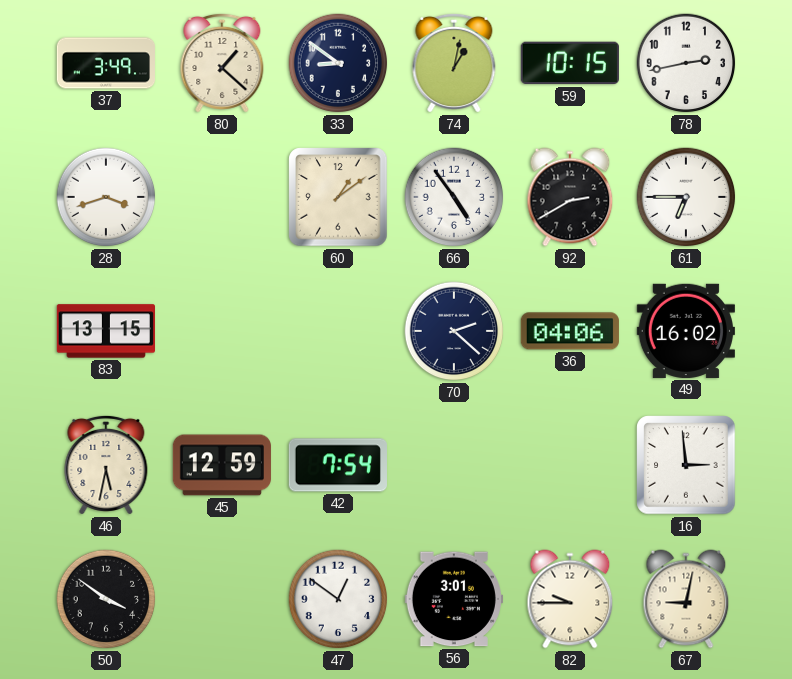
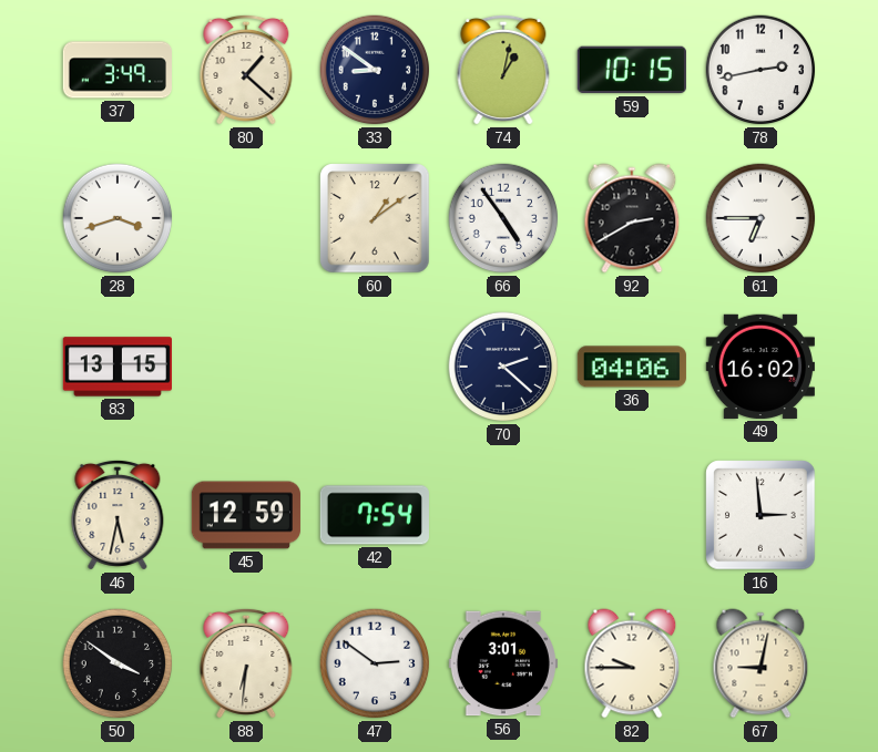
88: none -> 6:31
47: 12:51 -> 2:51
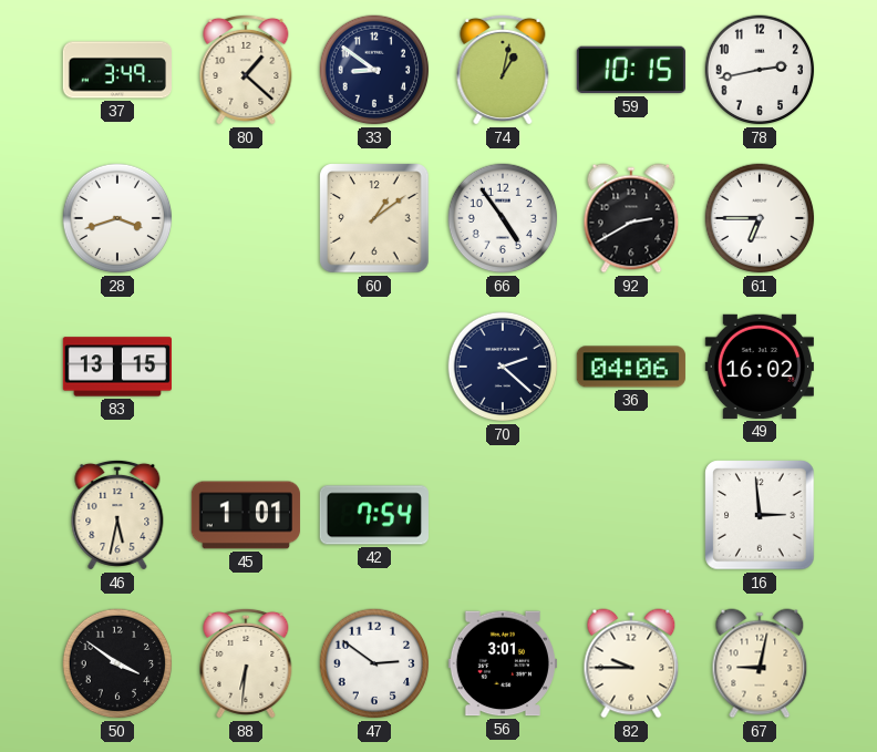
45: 12:59 -> 1:01
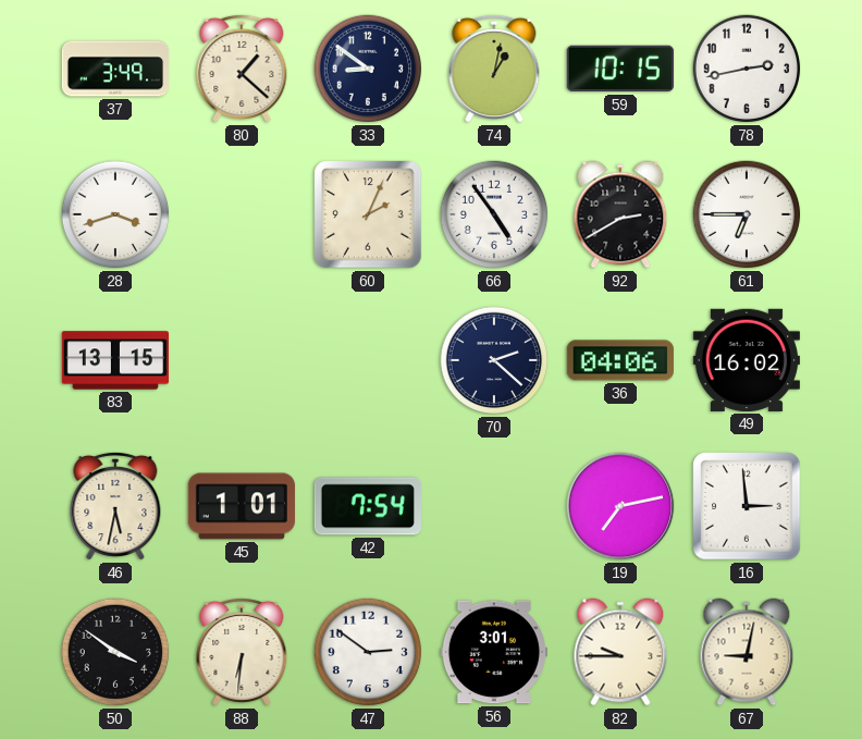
60: 1:09 -> 2:04
19: none -> 7:13
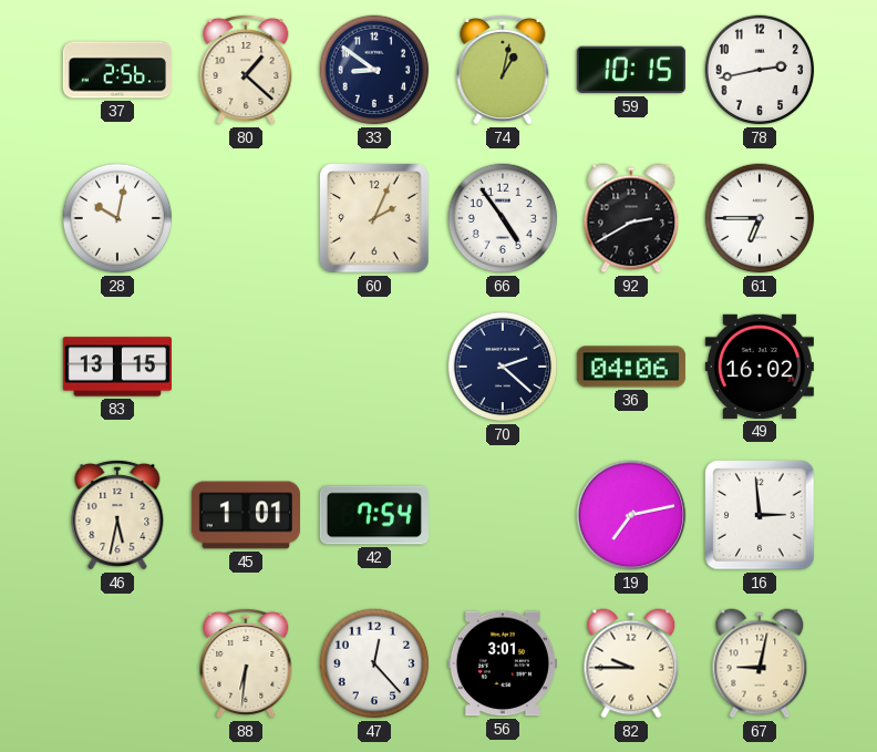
37: 3:49 -> 2:56
28: 3:42 -> 10:02
50: 3:51 -> none
47: 2:51 -> 12:23
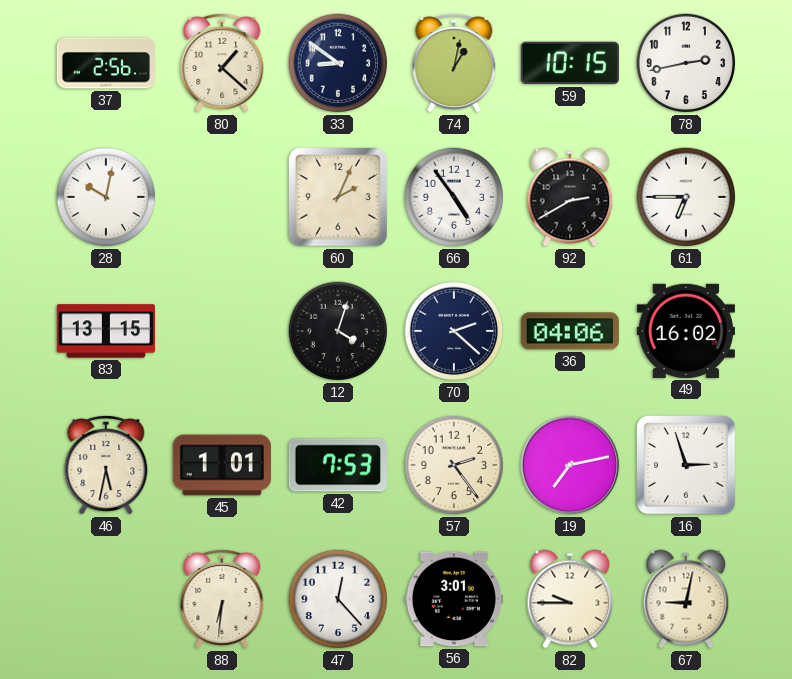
12: none -> 4:03
42: 7:54 -> 7:53
57: none -> 2:24
16: 2:59 -> 2:57
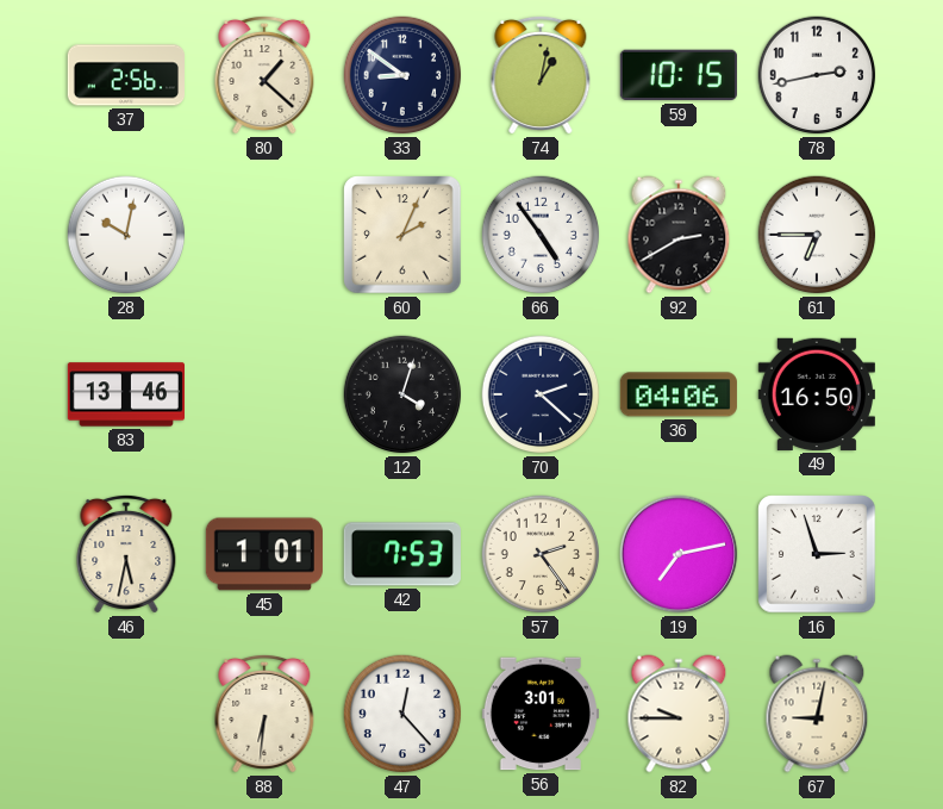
83: 13:15 -> 13:46
49: 16:02 -> 16:50
